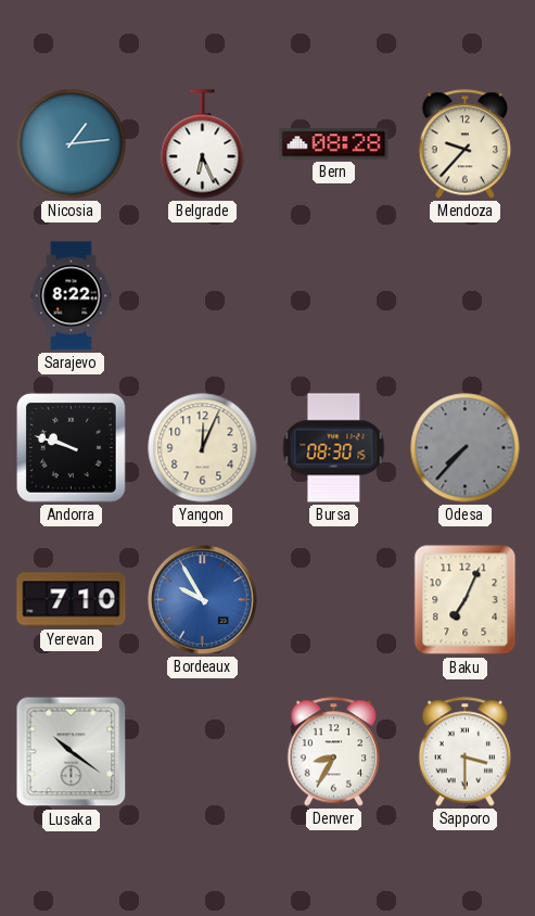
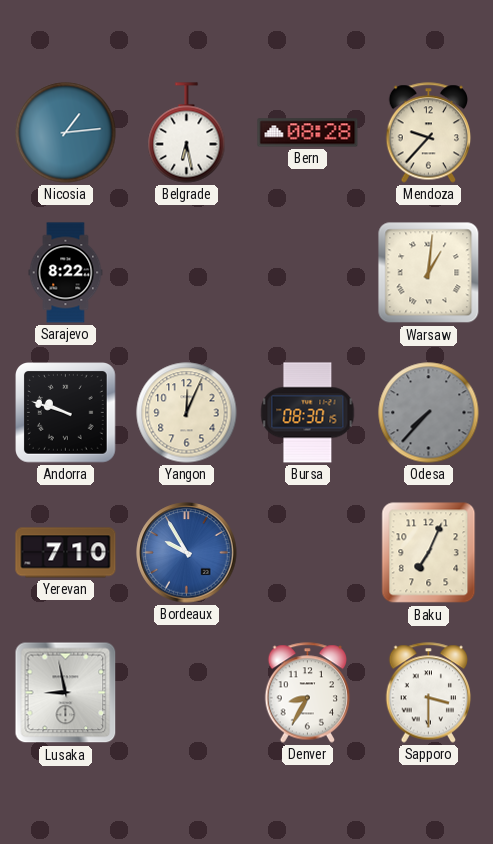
Belgrade: 6:26 -> 6:28
Warsaw: none -> 1:01
Lusaka: 10:21 -> 8:58
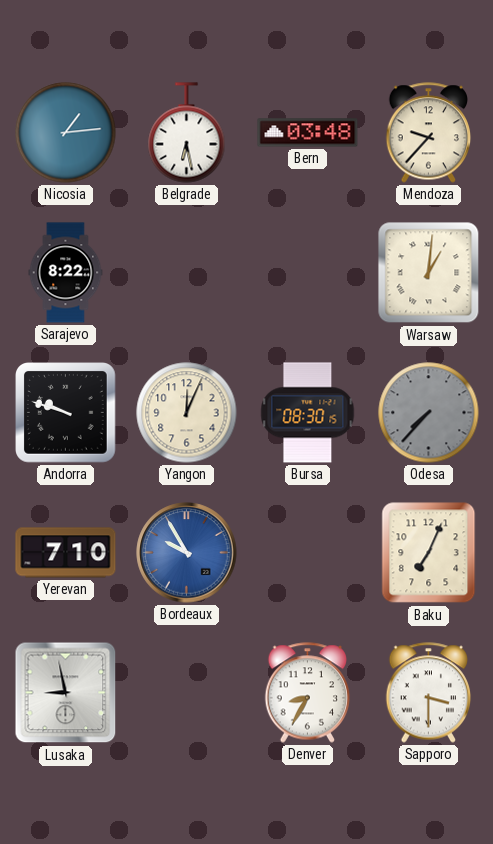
Bern: 08:28 -> 03:48
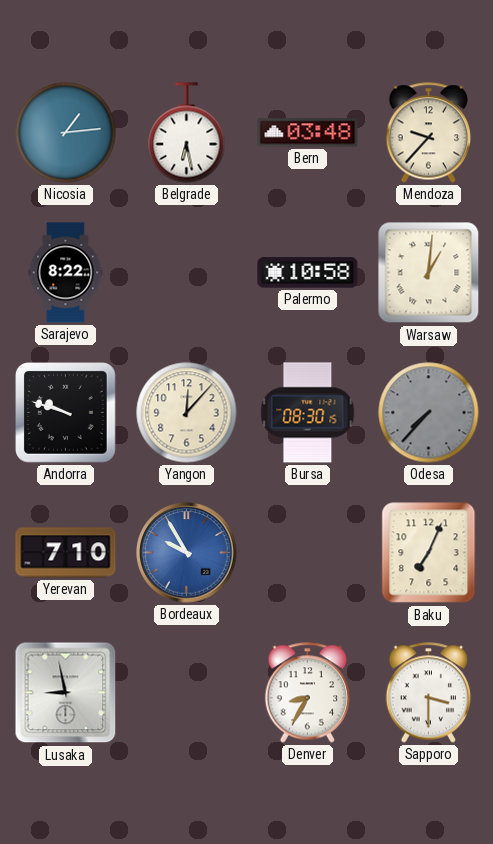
Palermo: none -> 10:58
Yangon: 12:04 -> 12:07
